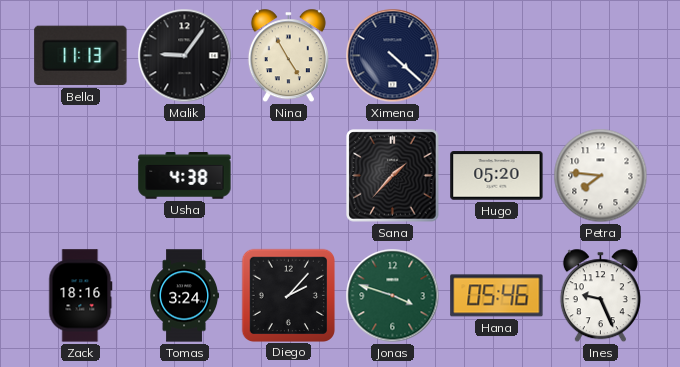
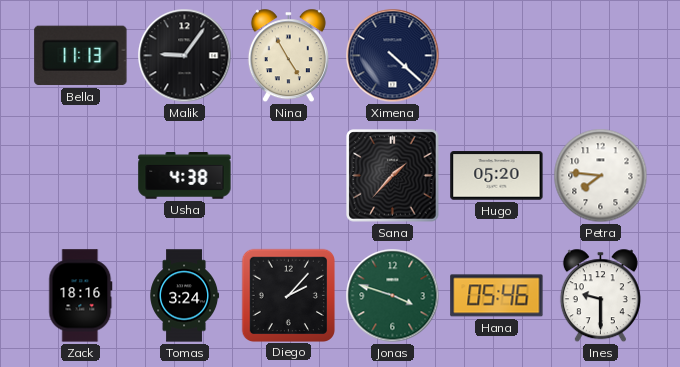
Ines: 9:26 -> 9:30
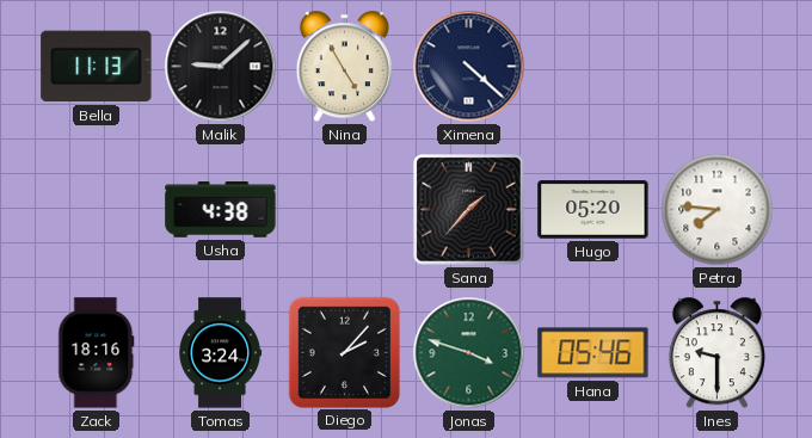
Malik: 9:06 -> 9:08
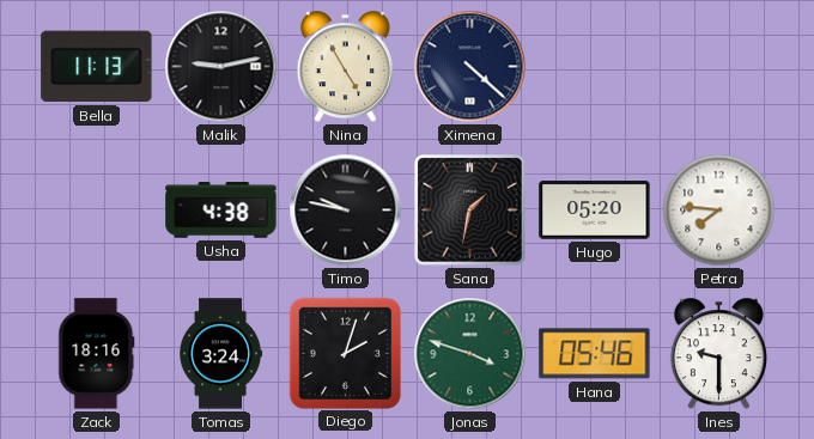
Malik: 9:08 -> 9:13
Timo: none -> 9:47
Sana: 1:37 -> 1:32
Diego: 2:07 -> 2:03
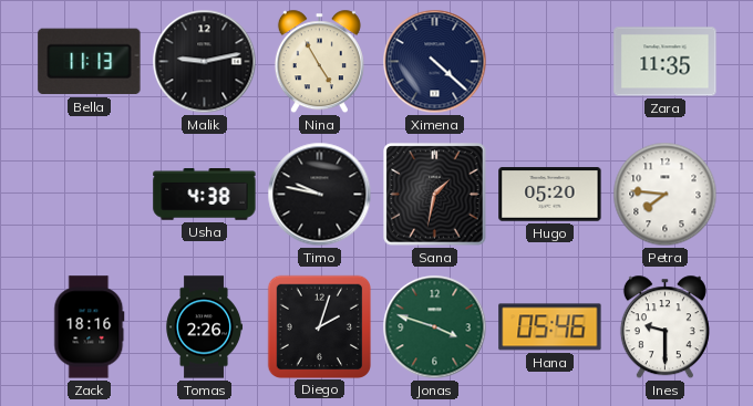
Zara: none -> 11:35
Tomas: 3:24 -> 2:26
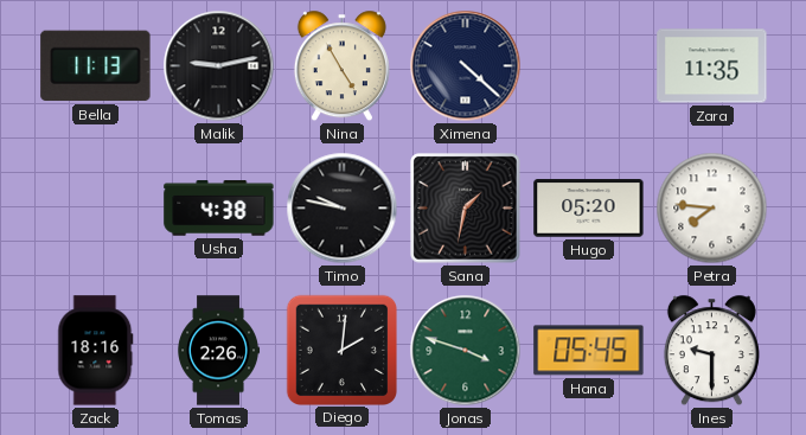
Diego: 2:03 -> 2:01
Hana: 05:46 -> 05:45
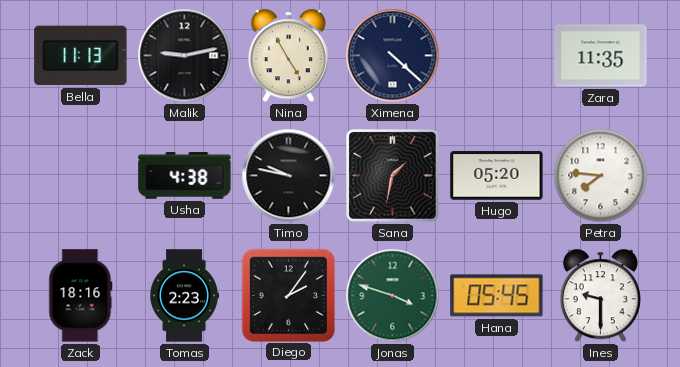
Tomas: 2:26 -> 2:23
Diego: 2:01 -> 2:06
